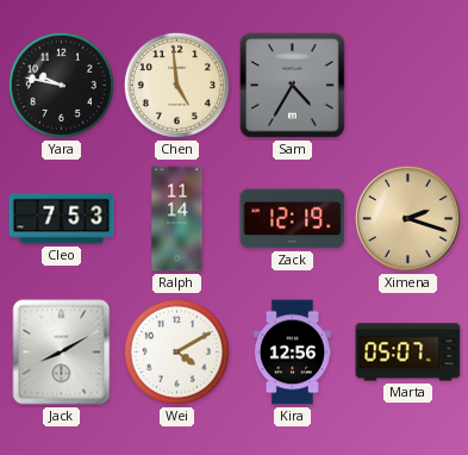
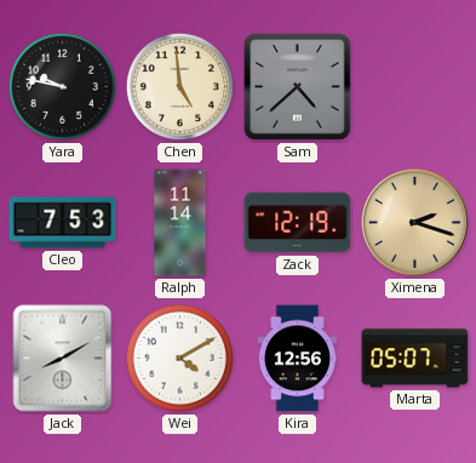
Sam: 4:35 -> 4:38
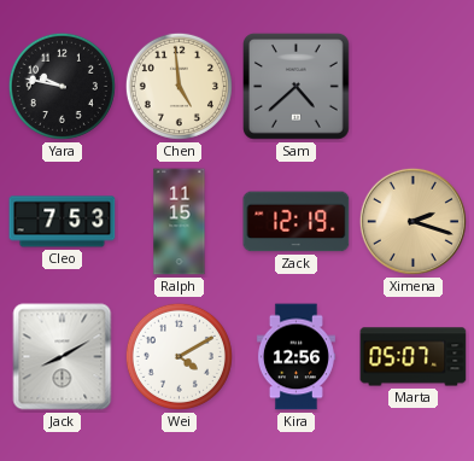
Ralph: 11:14 -> 11:15
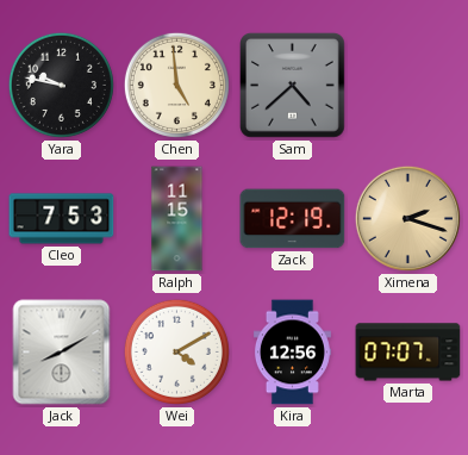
Marta: 05:07 -> 07:07
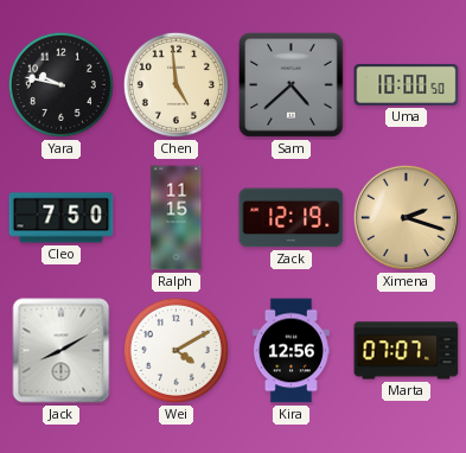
Uma: none -> 10:00
Cleo: 7:53 -> 7:50
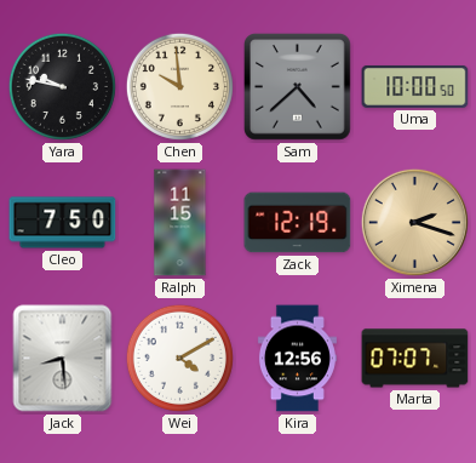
Chen: 4:59 -> 9:59
Jack: 8:10 -> 8:29
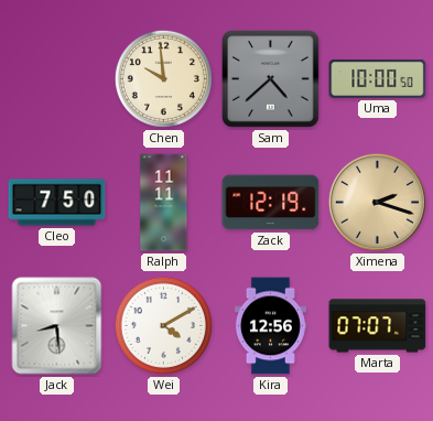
Yara: 9:47 -> none
Ralph: 11:15 -> 11:11
